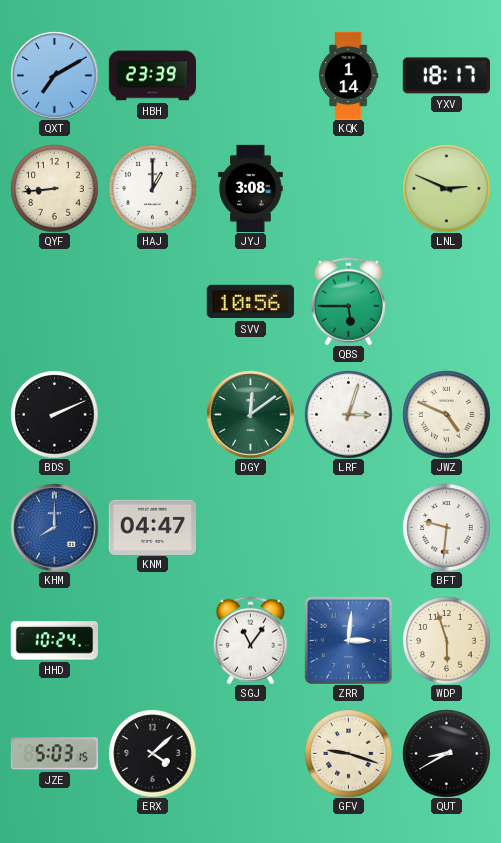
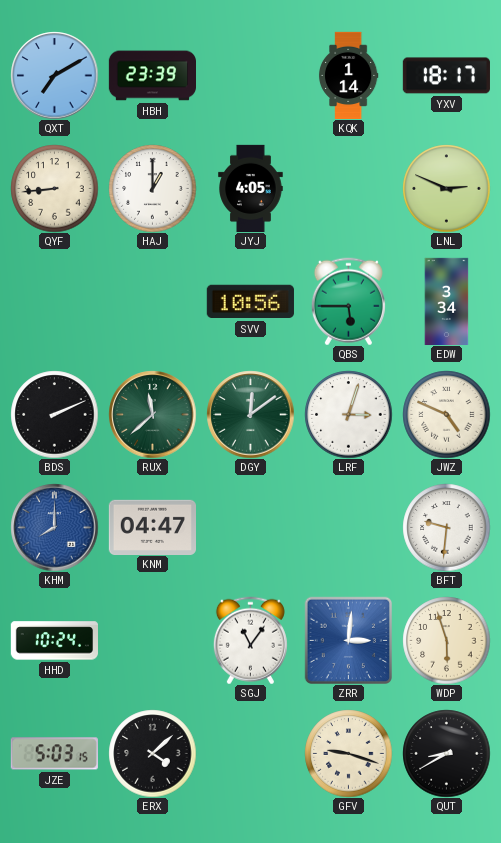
JYJ: 3:08 -> 4:05
EDW: none -> 3:34
RUX: none -> 11:38
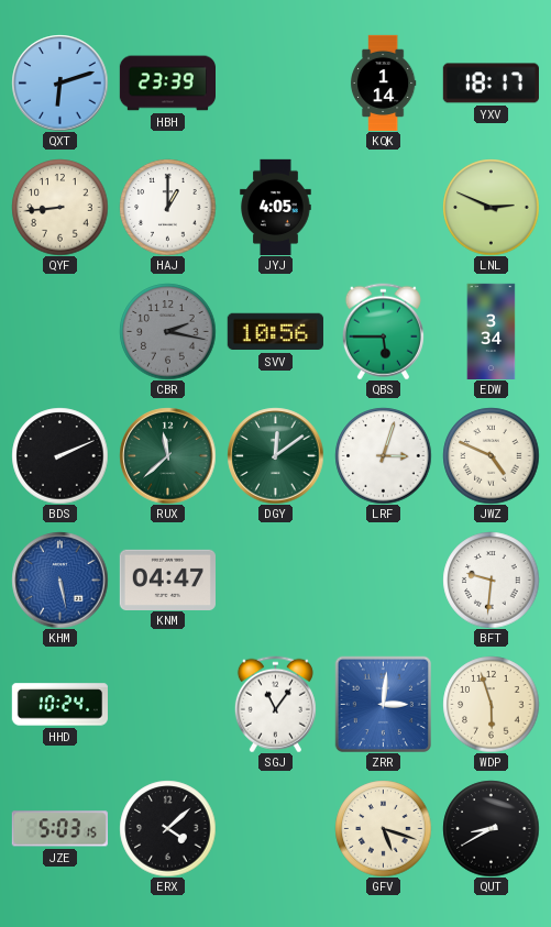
QXT: 7:10 -> 6:12
CBR: none -> 2:17
KHM: 8:00 -> 5:28
GFV: 9:18 -> 5:18
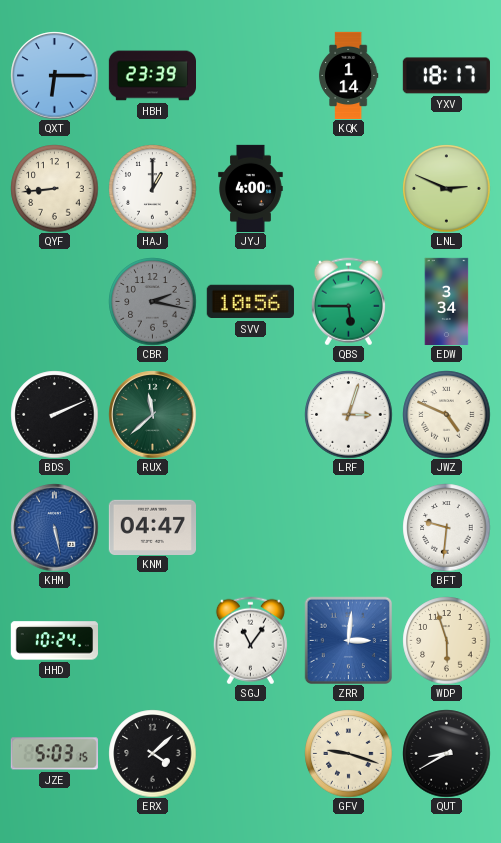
QXT: 6:12 -> 6:15
JYJ: 4:05 -> 4:00
DGY: 12:09 -> none
GFV: 5:18 -> 9:18
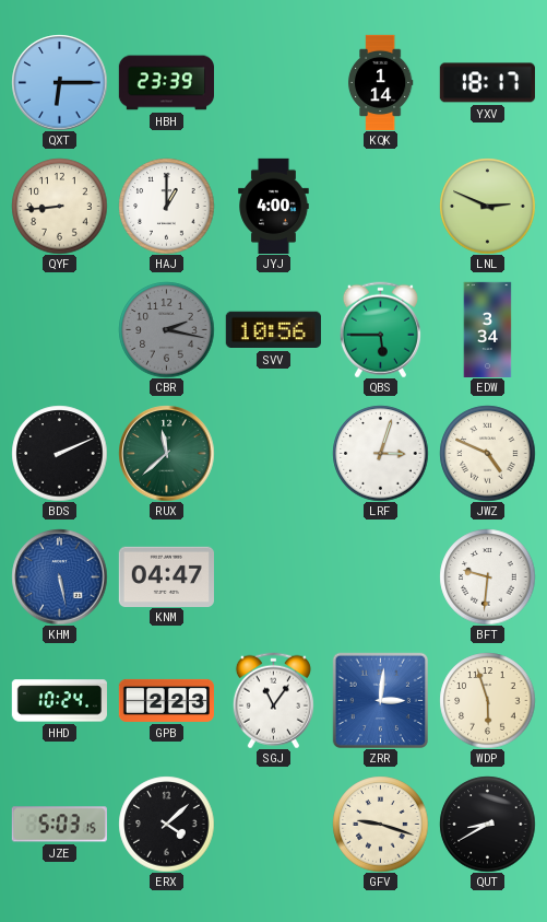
GPB: none -> 2:23
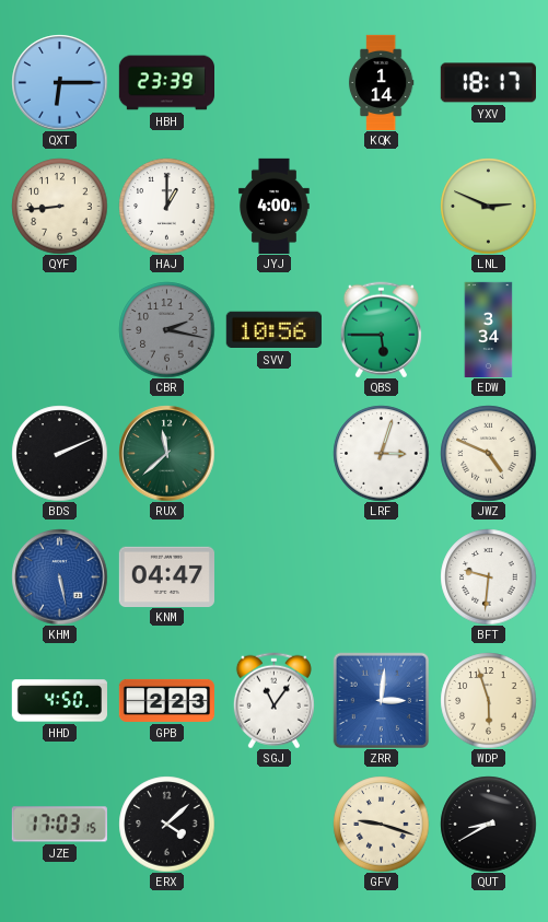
HHD: 10:24 -> 4:50
JZE: 5:03 -> 17:03
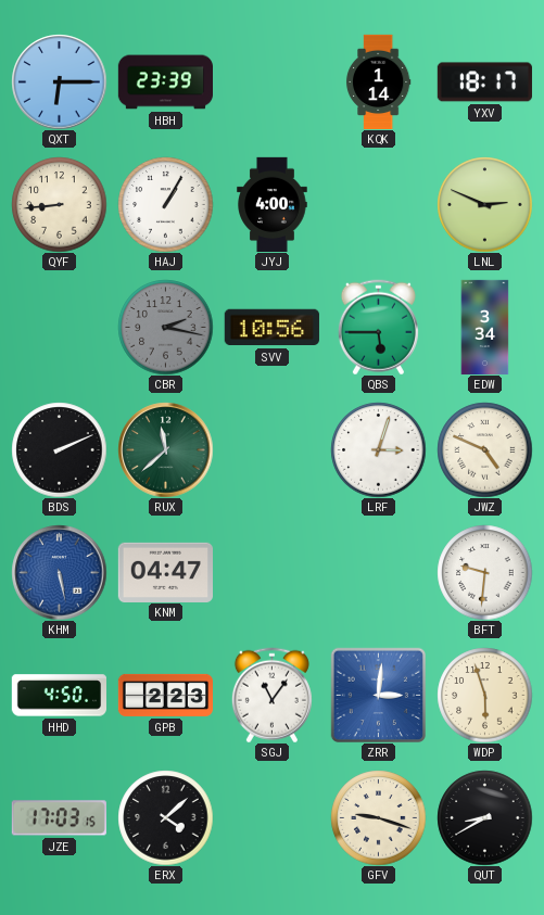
HAJ: 1:00 -> 1:05
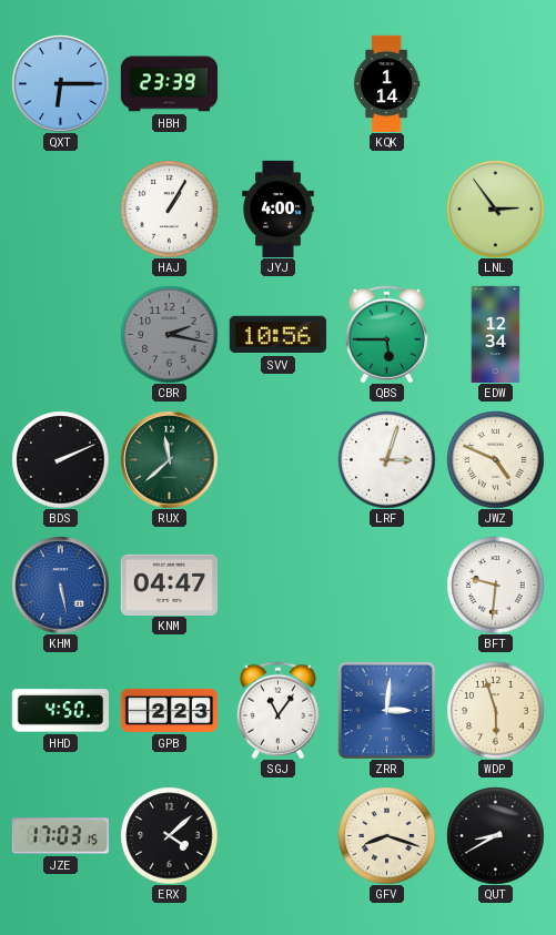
YXV: 18:17 -> none
QYF: 8:44 -> none
LNL: 2:49 -> 2:54
EDW: 3:34 -> 12:34
GFV: 9:18 -> 8:18
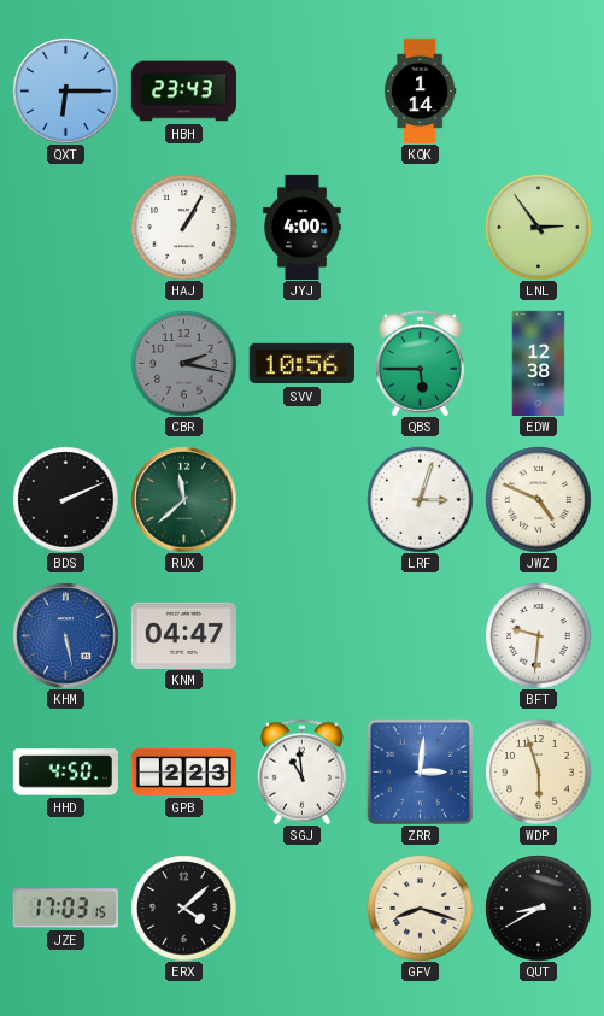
HBH: 23:39 -> 23:43
EDW: 12:34 -> 12:38
SGJ: 11:06 -> 10:59
